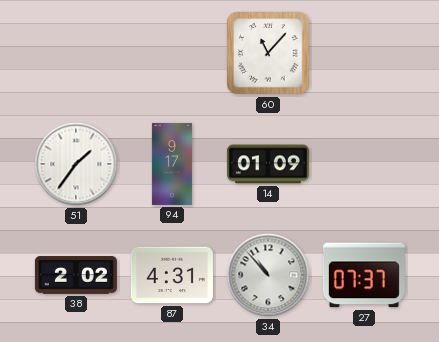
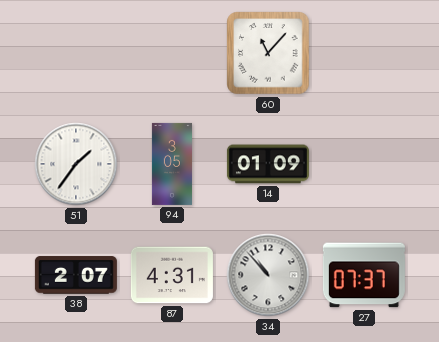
94: 9:17 -> 3:05
38: 2:02 -> 2:07
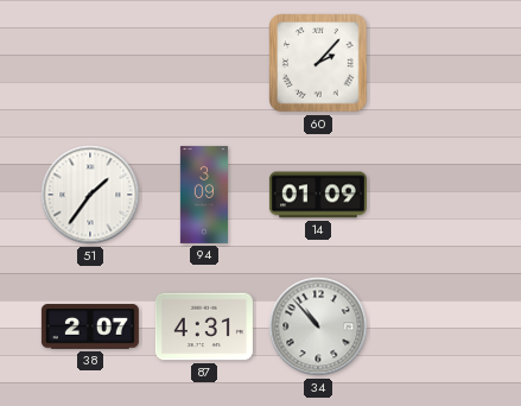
60: 11:07 -> 2:07
94: 3:05 -> 3:09
27: 07:37 -> none
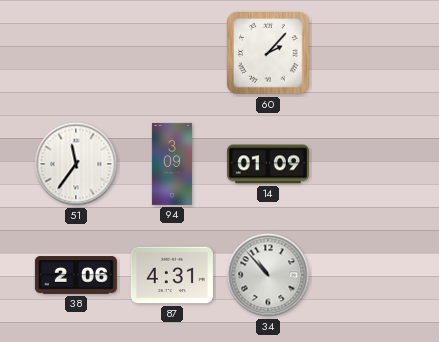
51: 1:36 -> 11:36
38: 2:07 -> 2:06
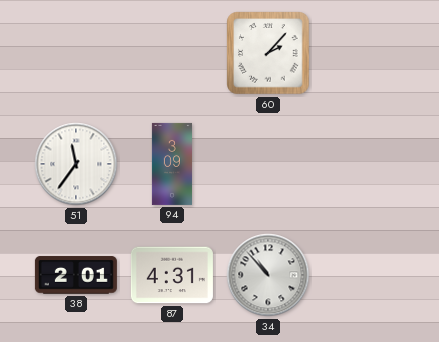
14: 01:09 -> none
38: 2:06 -> 2:01
